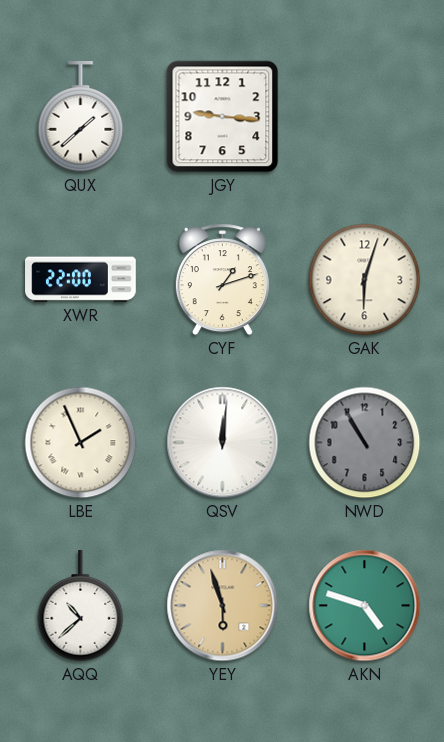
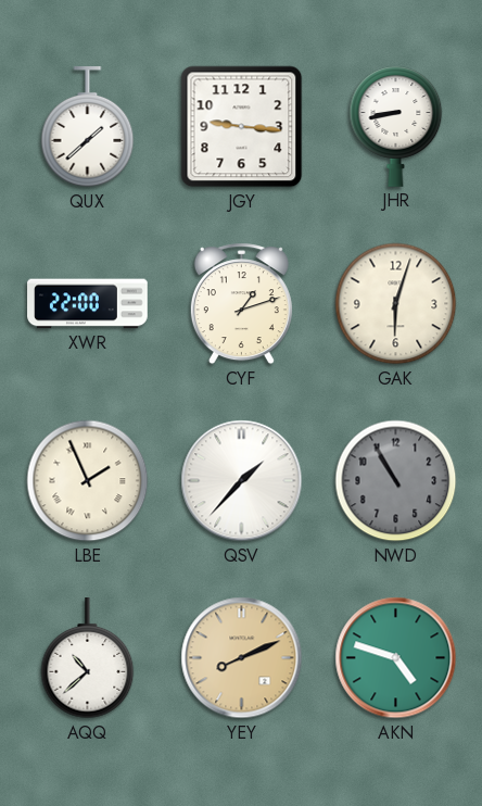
JHR: none -> 8:43
QSV: 12:01 -> 1:37
YEY: 5:57 -> 8:11
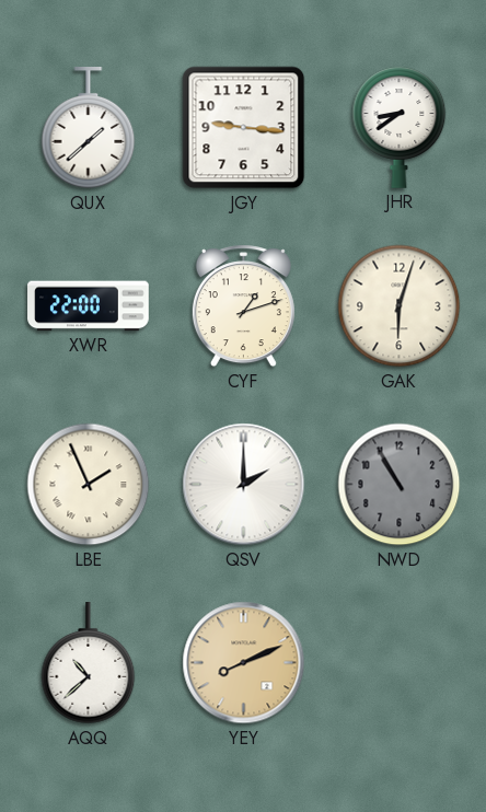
JHR: 8:43 -> 8:39
QSV: 1:37 -> 2:00
AKN: 4:48 -> none
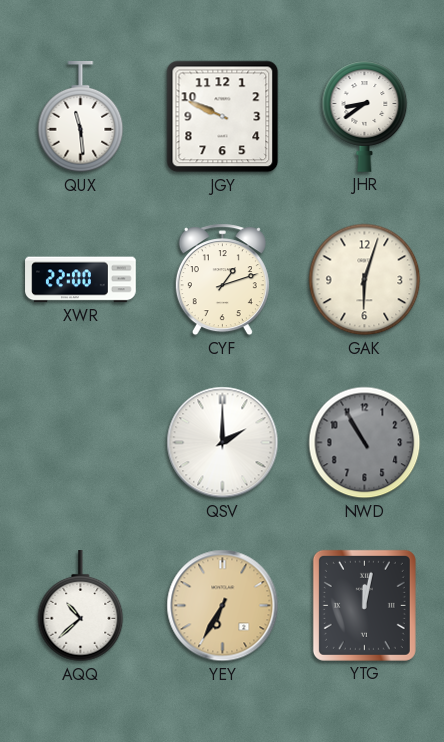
QUX: 1:38 -> 11:29
JGY: 9:16 -> 9:49
LBE: 1:56 -> none
YEY: 8:11 -> 6:35
YTG: none -> 12:02
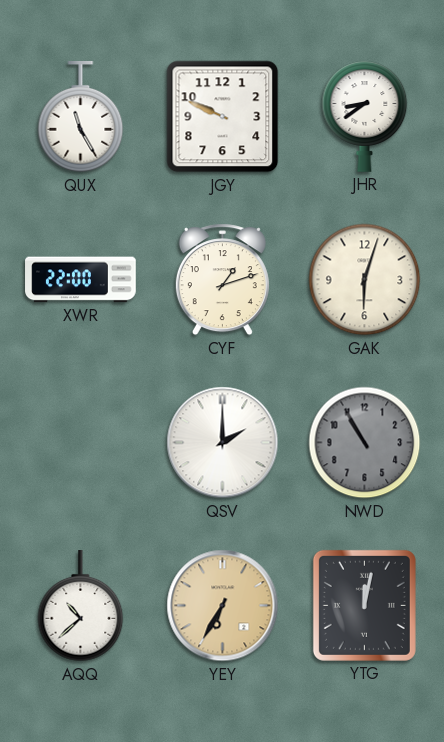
QUX: 11:29 -> 11:25
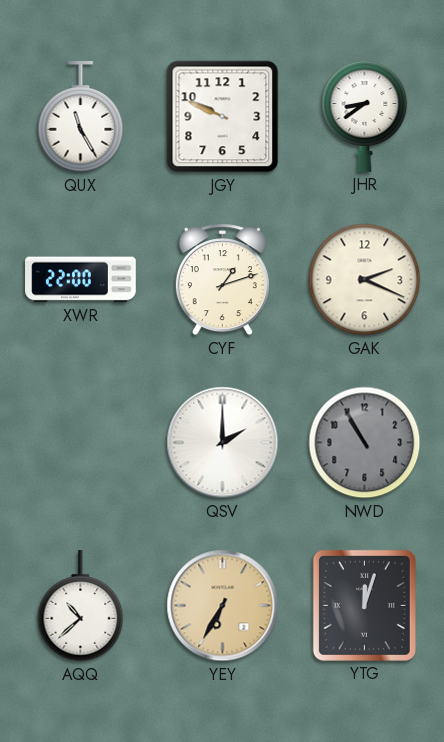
GAK: 6:03 -> 2:19
YTG: 12:02 -> 12:03
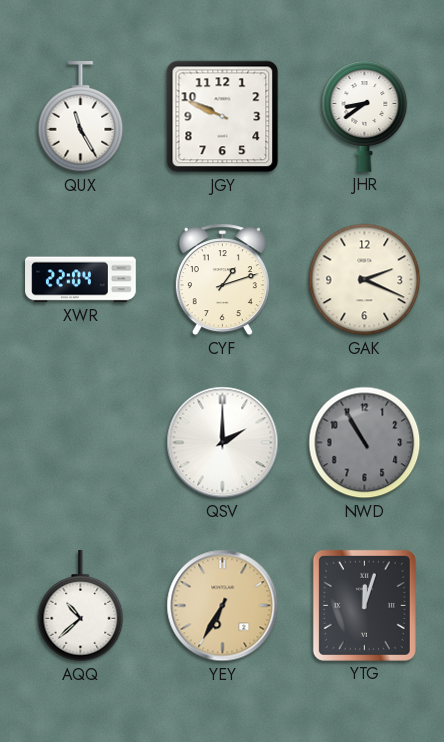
XWR: 22:00 -> 22:04
